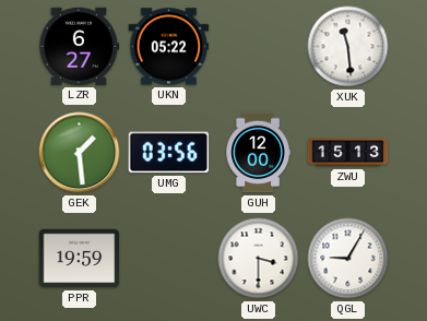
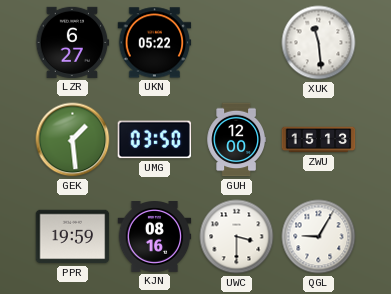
UMG: 03:56 -> 03:50
KJN: none -> 08:16
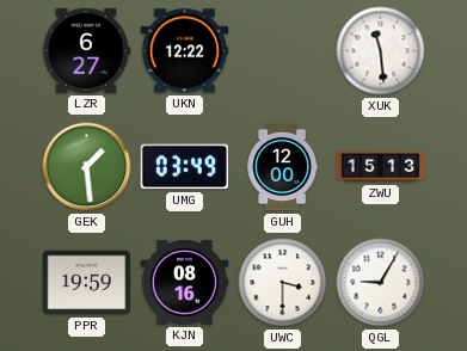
UKN: 05:22 -> 12:22
UMG: 03:50 -> 03:49
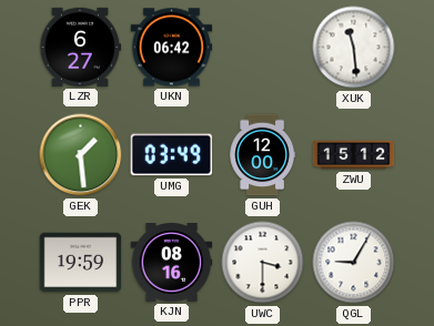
UKN: 12:22 -> 06:42
ZWU: 15:13 -> 15:12
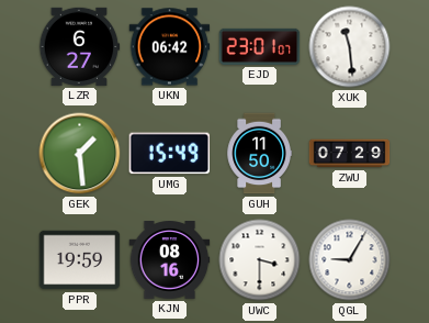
EJD: none -> 23:01
UMG: 03:49 -> 15:49
GUH: 12:00 -> 11:50
ZWU: 15:12 -> 07:29
